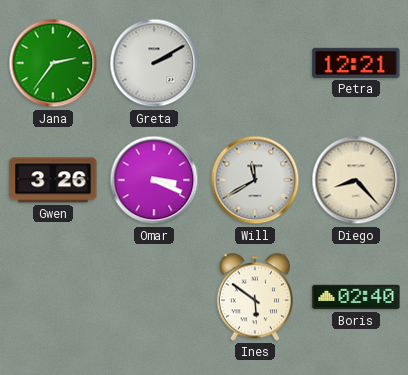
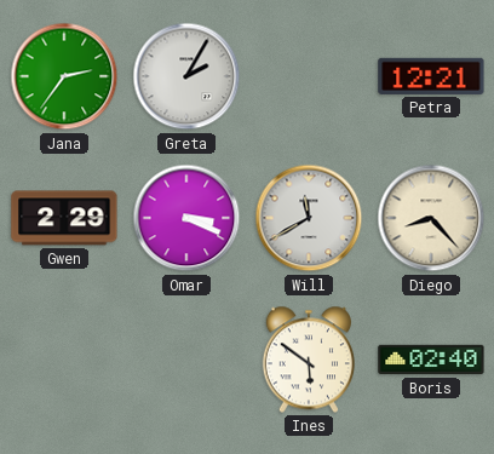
Greta: 2:10 -> 2:05
Gwen: 3:26 -> 2:29
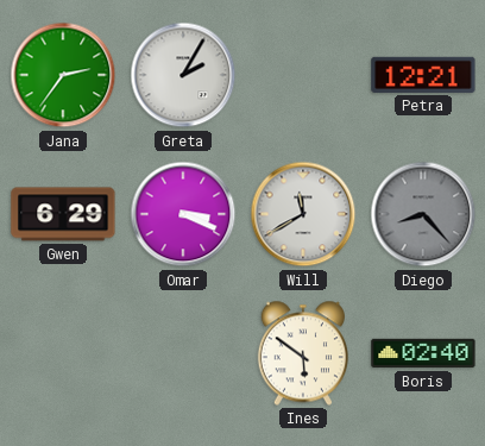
Gwen: 2:29 -> 6:29
Diego dial: cream -> grey
